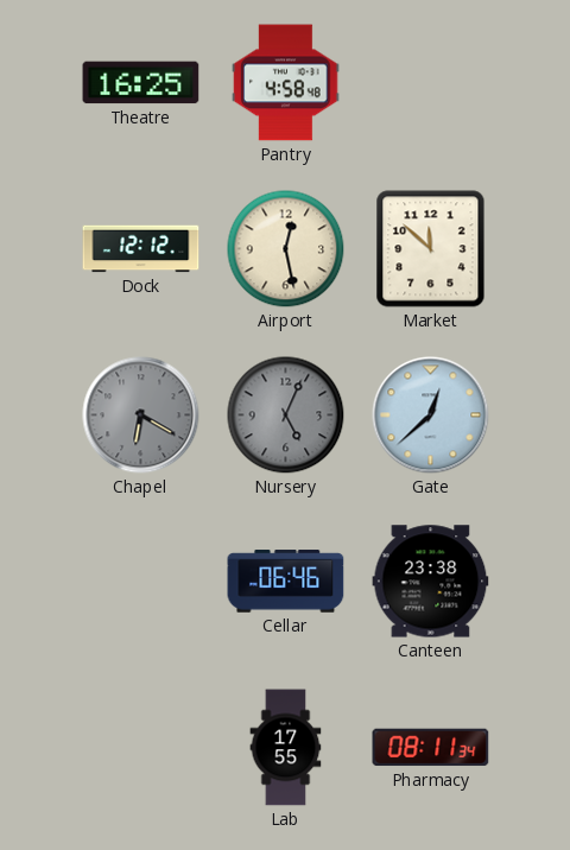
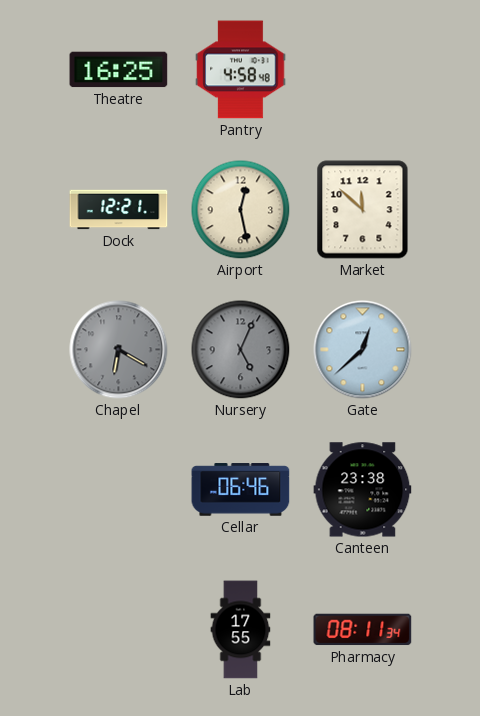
Dock: 12:12 -> 12:21
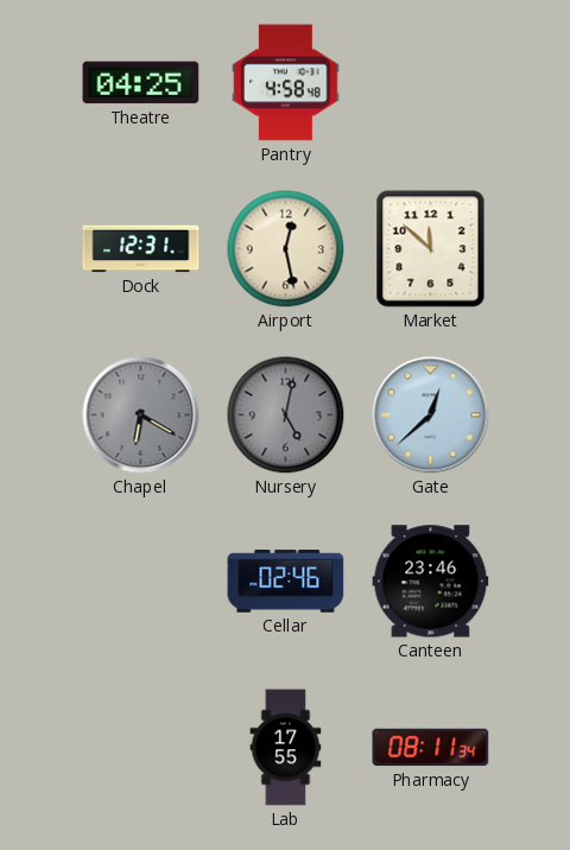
Theatre: 16:25 -> 04:25
Dock: 12:21 -> 12:31
Nursery: 5:04 -> 5:02
Cellar: 06:46 -> 02:46
Canteen: 23:38 -> 23:46
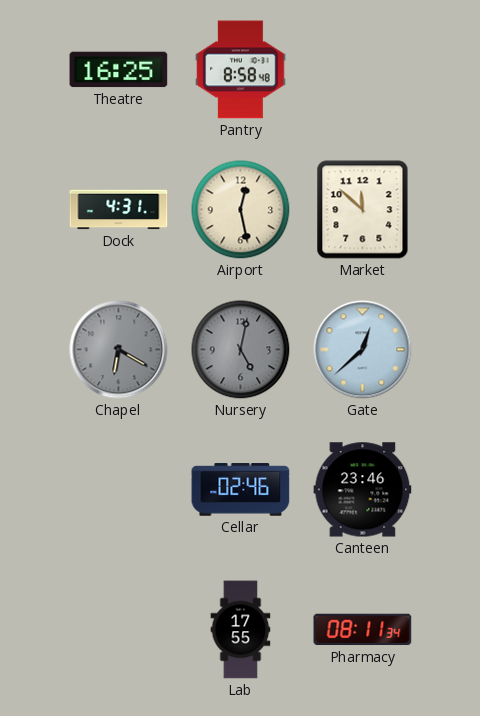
Theatre: 04:25 -> 16:25
Pantry: 4:58 -> 8:58
Dock: 12:31 -> 4:31
